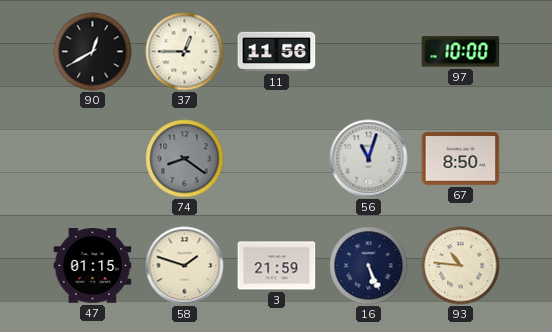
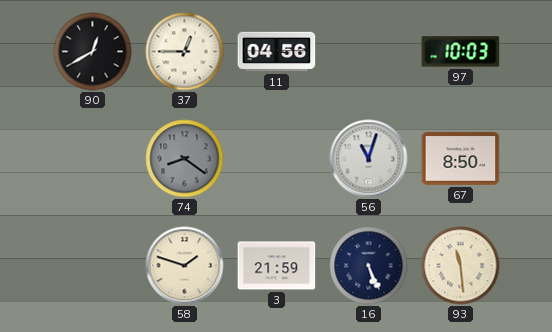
11: 11:56 -> 04:56
97: 10:00 -> 10:03
47: 01:15 -> none
93: 10:46 -> 11:29
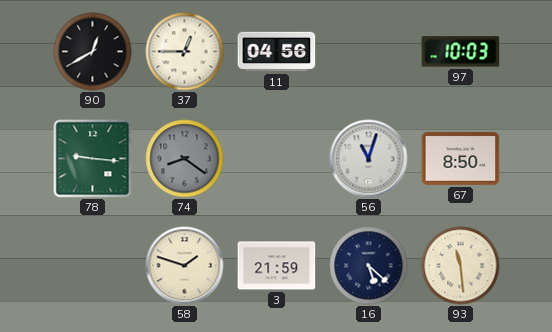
78: none -> 9:16
16: 5:26 -> 5:22
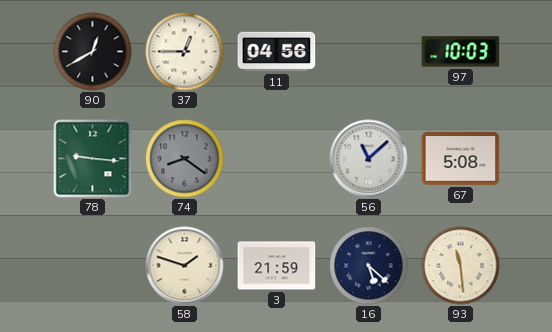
56: 11:03 -> 11:08
67: 8:50 -> 5:08
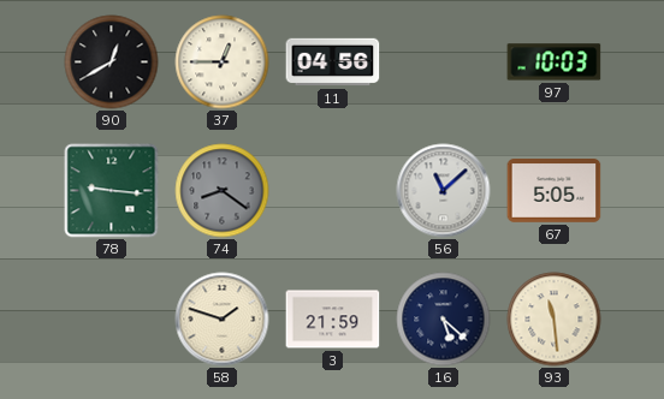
67: 5:08 -> 5:05
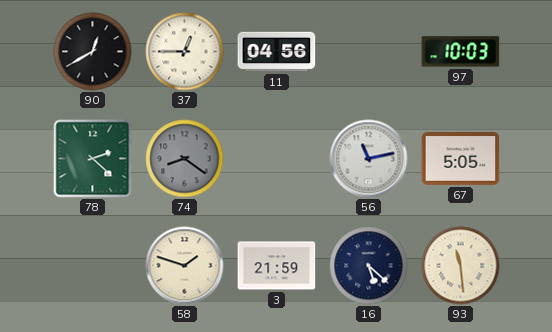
78: 9:16 -> 2:22
56: 11:08 -> 11:13
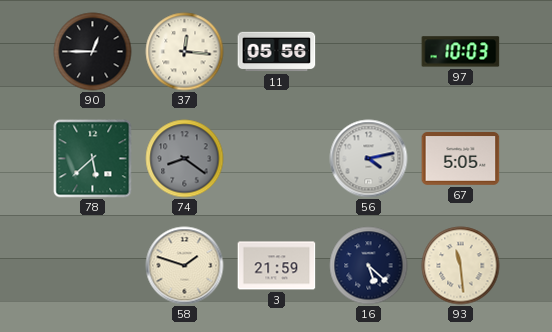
90: 12:40 -> 12:45
37: 12:45 -> 12:16
11: 04:56 -> 05:56
78: 2:22 -> 5:38
56: 11:13 -> 4:13
